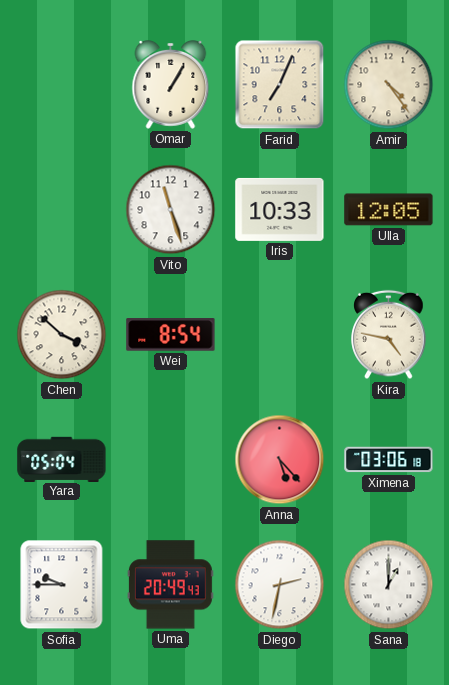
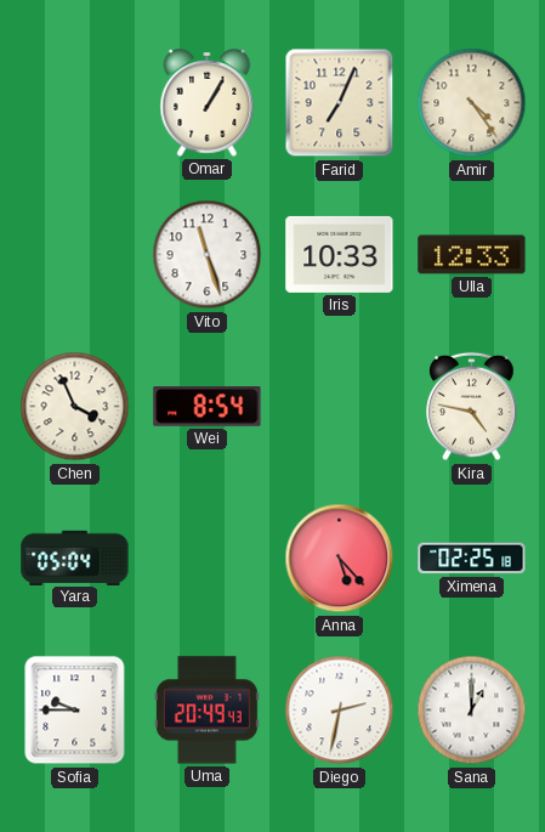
Ulla: 12:05 -> 12:33
Chen: 3:52 -> 3:56
Ximena: 03:06 -> 02:25
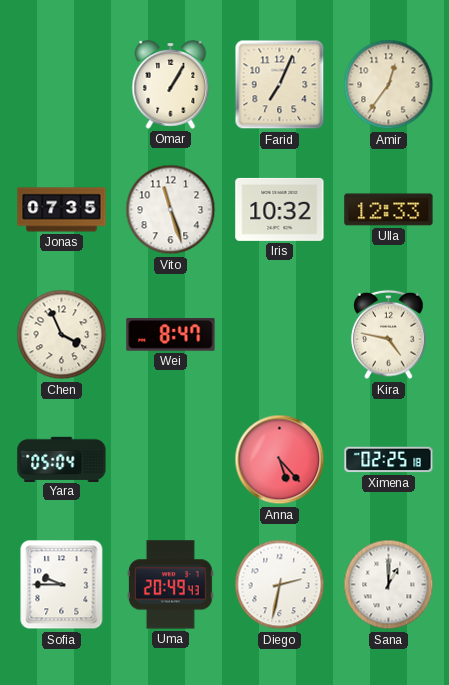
Amir: 4:24 -> 12:36
Jonas: none -> 07:35
Iris: 10:33 -> 10:32
Wei: 8:54 -> 8:47
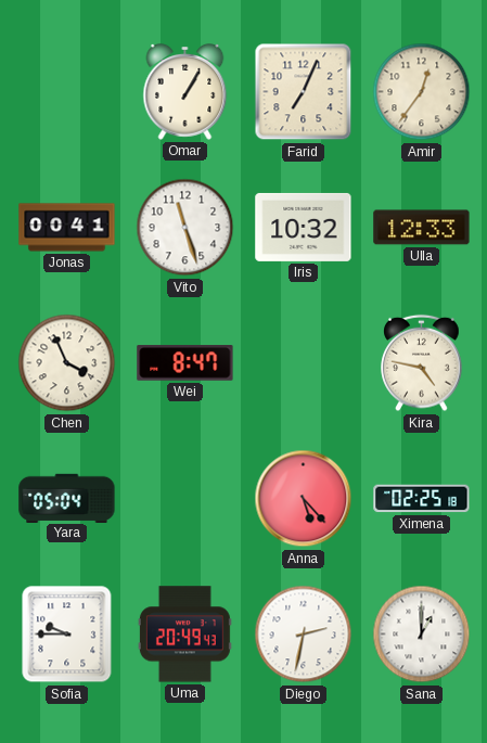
Jonas: 07:35 -> 00:41
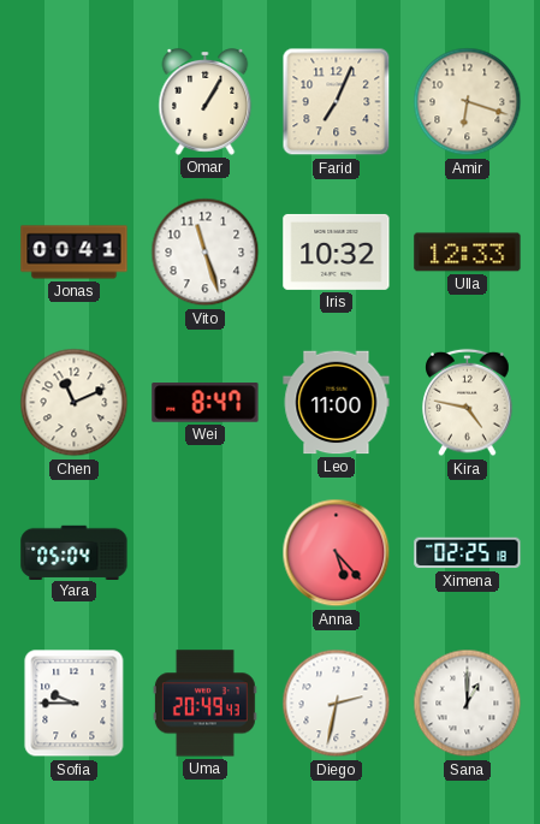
Amir: 12:36 -> 6:18
Chen: 3:56 -> 11:11
Leo: none -> 11:00
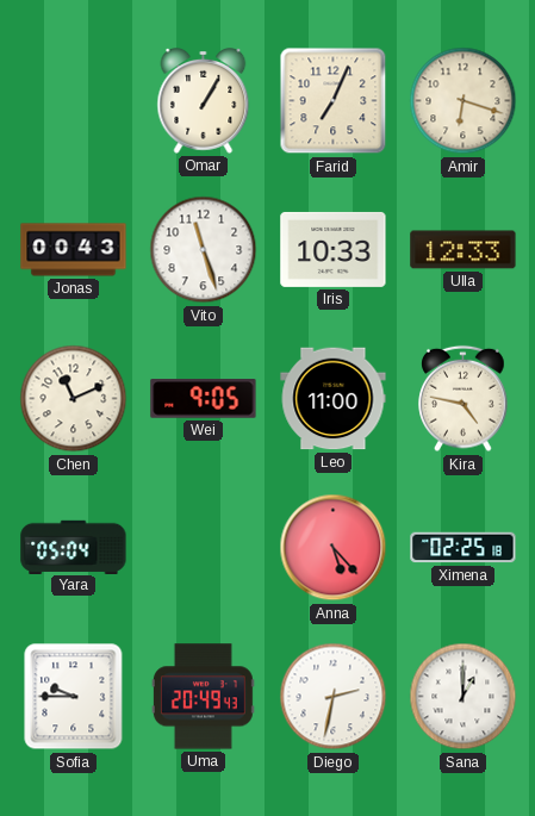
Jonas: 00:41 -> 00:43
Iris: 10:32 -> 10:33
Wei: 8:47 -> 9:05
